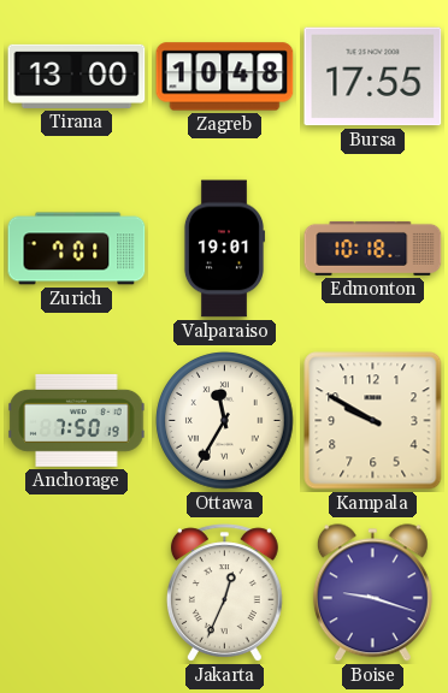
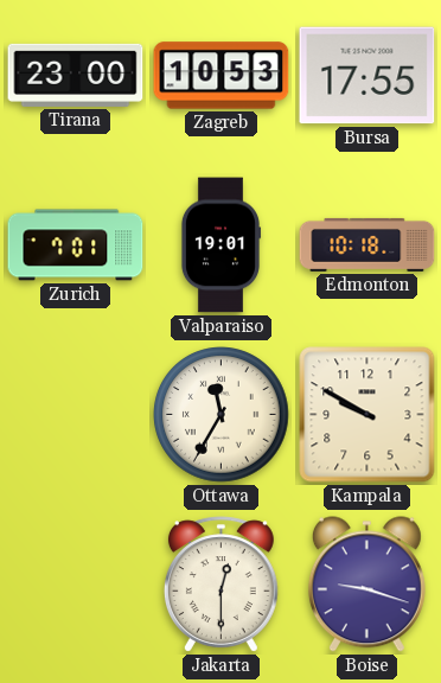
Tirana: 13:00 -> 23:00
Zagreb: 10:48 -> 10:53
Anchorage: 7:50 -> none
Jakarta: 12:34 -> 12:30
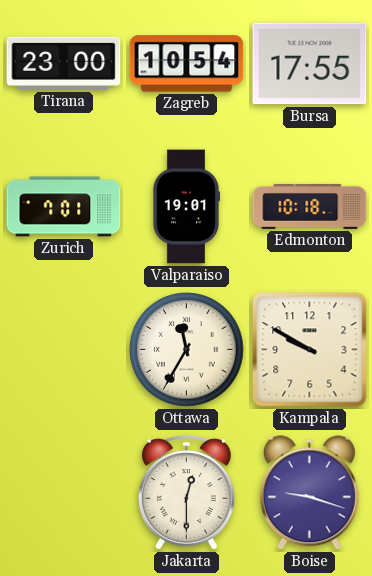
Zagreb: 10:53 -> 10:54
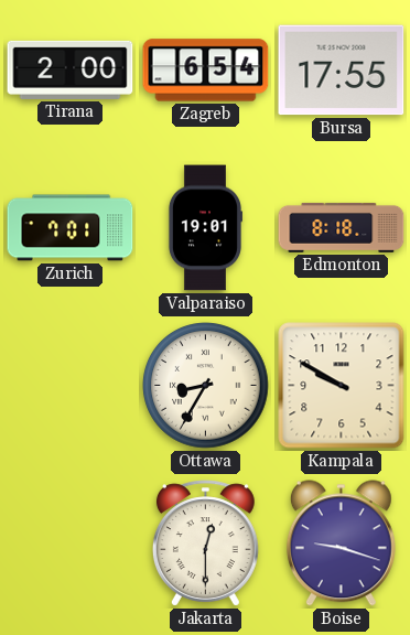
Tirana: 23:00 -> 2:00
Zagreb: 10:54 -> 6:54
Edmonton: 10:18 -> 8:18
Ottawa: 11:35 -> 8:35
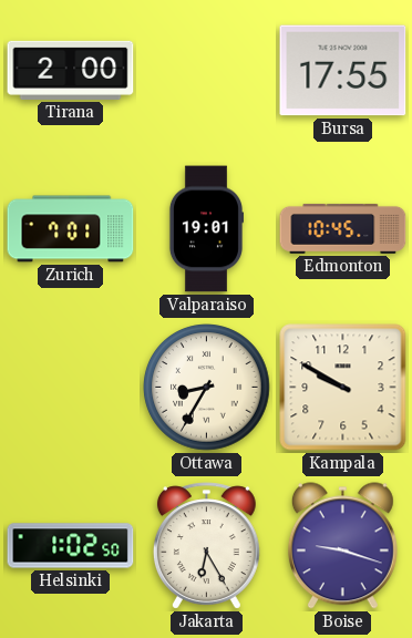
Zagreb: 6:54 -> none
Edmonton: 8:18 -> 10:45
Helsinki: none -> 1:02
Jakarta: 12:30 -> 6:25
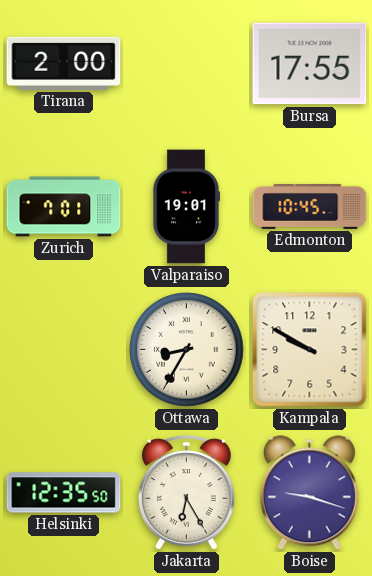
Helsinki: 1:02 -> 12:35
